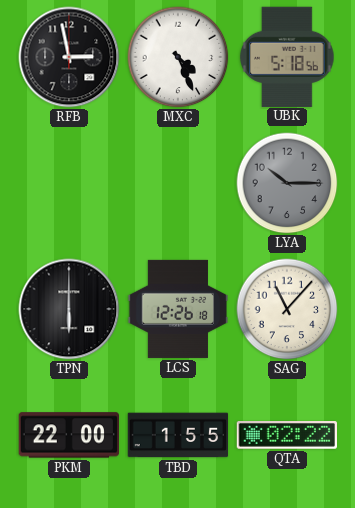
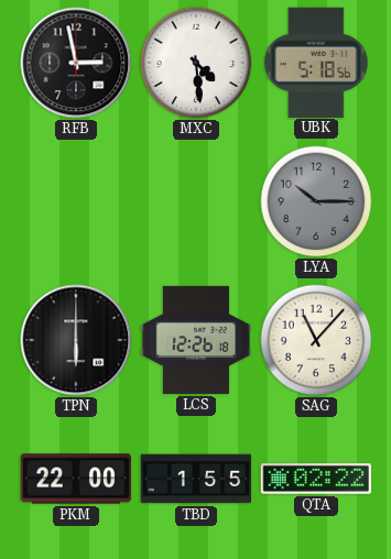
MXC: 4:26 -> 4:29
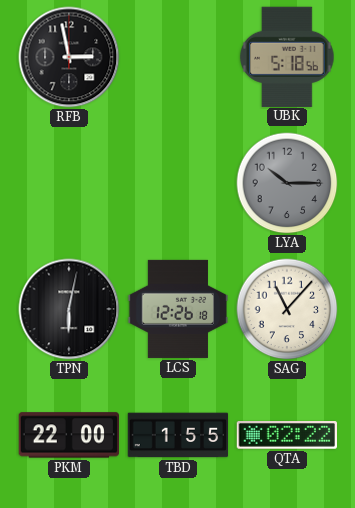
MXC: 4:29 -> none
TPN: 6:00 -> 6:02
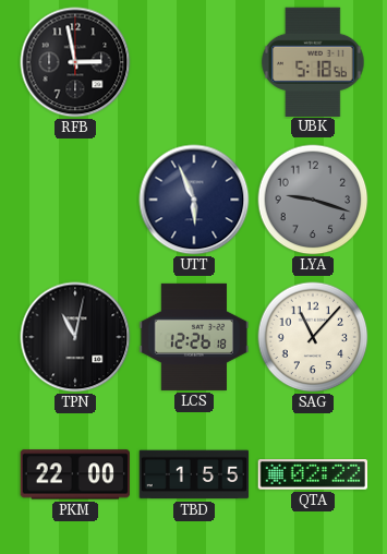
UTT: none -> 5:56
LYA: 10:15 -> 9:18
TPN: 6:02 -> 11:02
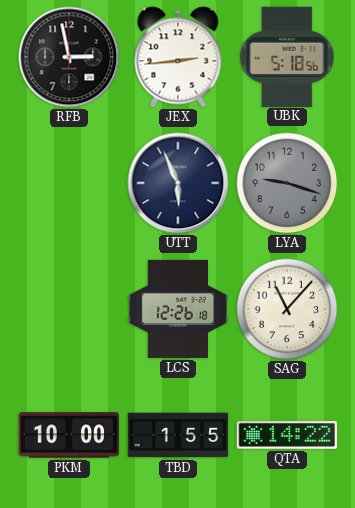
JEX: none -> 2:44
TPN: 11:02 -> none
PKM: 22:00 -> 10:00
QTA: 02:22 -> 14:22
